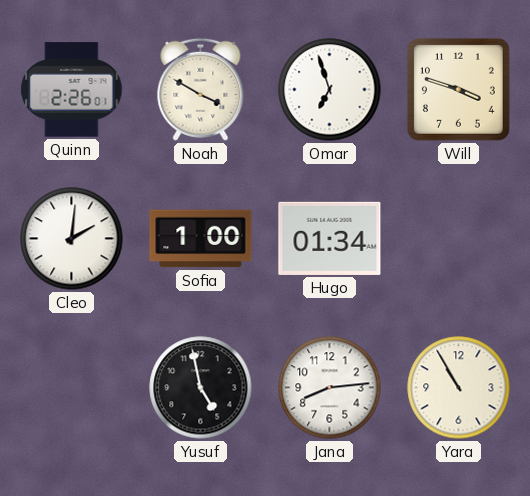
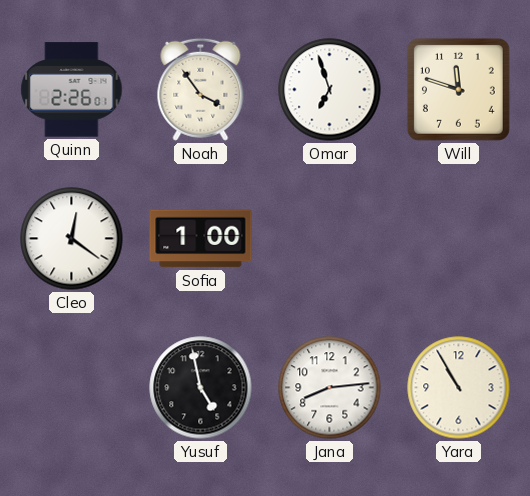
Noah: 3:50 -> 3:54
Will: 3:48 -> 11:48
Cleo: 2:01 -> 12:21
Hugo: 01:34 -> none
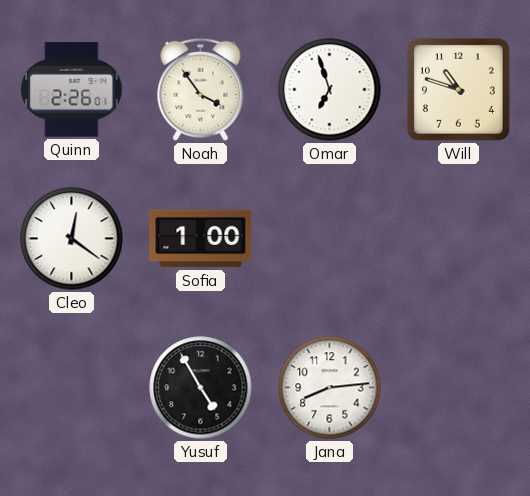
Will: 11:48 -> 10:48
Yusuf: 4:58 -> 4:55
Yara: 10:55 -> none
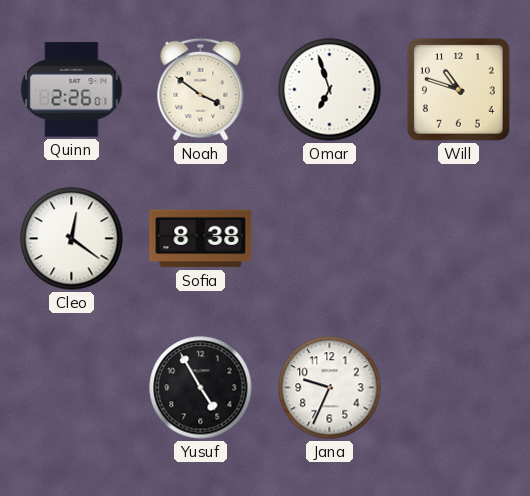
Noah: 3:54 -> 3:51
Sofia: 1:00 -> 8:38
Jana: 8:14 -> 9:34
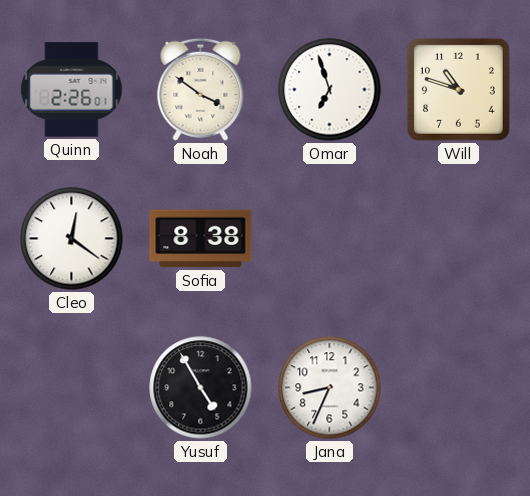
Jana: 9:34 -> 8:34
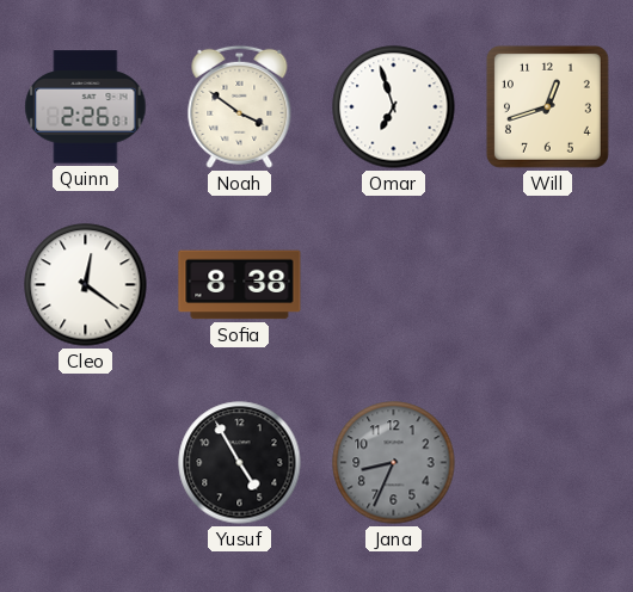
Will: 10:48 -> 12:42
Jana dial: white -> grey
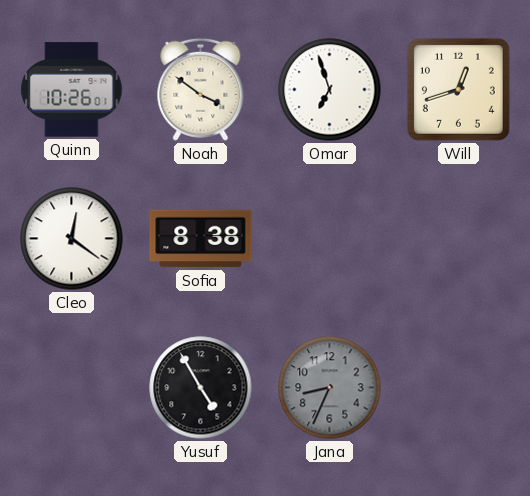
Quinn: 2:26 -> 10:26
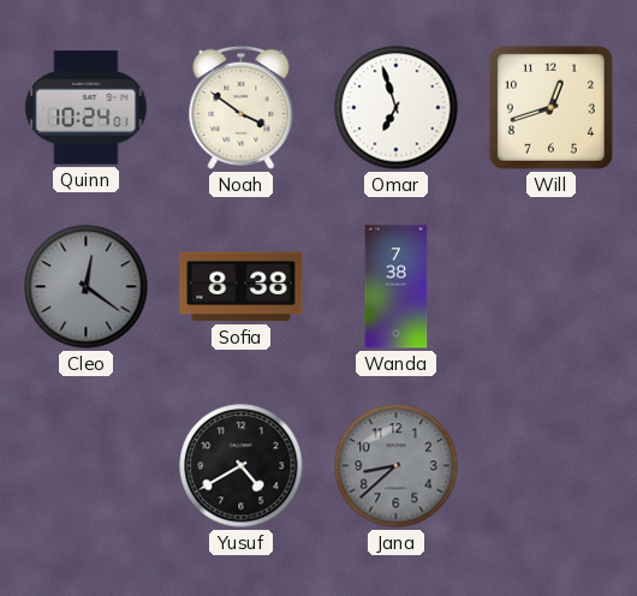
Quinn: 10:26 -> 10:24
Cleo dial: white -> grey
Wanda: none -> 7:38
Yusuf: 4:55 -> 4:40
Jana: 8:34 -> 8:38
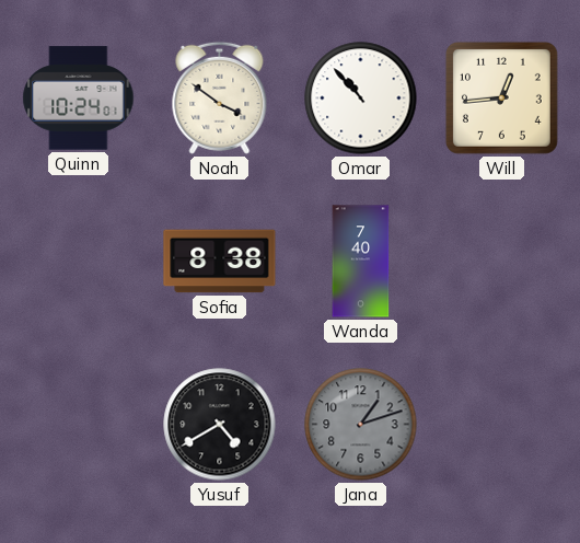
Omar: 6:57 -> 10:53
Will: 12:42 -> 12:44
Cleo: 12:21 -> none
Wanda: 7:38 -> 7:40
Jana: 8:38 -> 1:12
